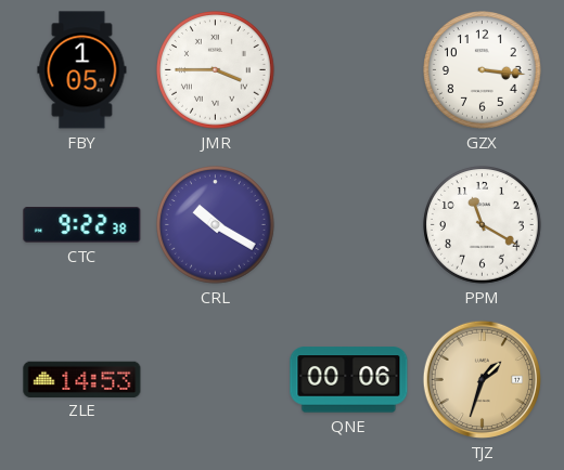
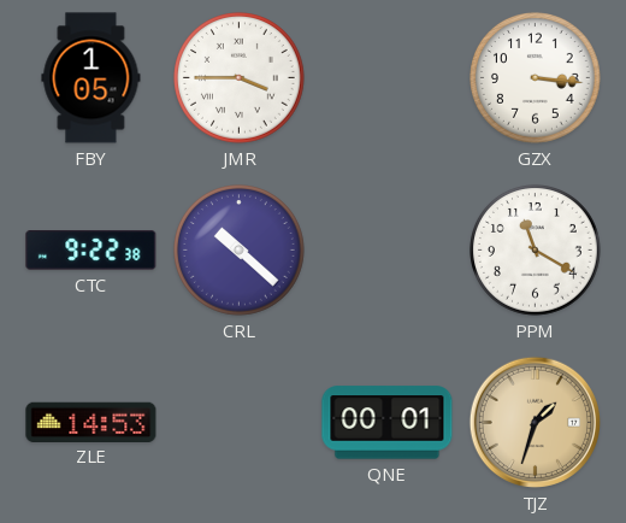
CRL: 10:20 -> 10:22
QNE: 00:06 -> 00:01
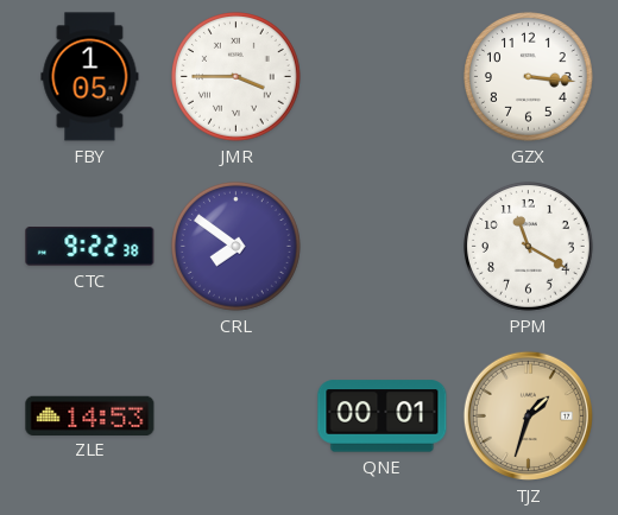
CRL: 10:22 -> 7:51
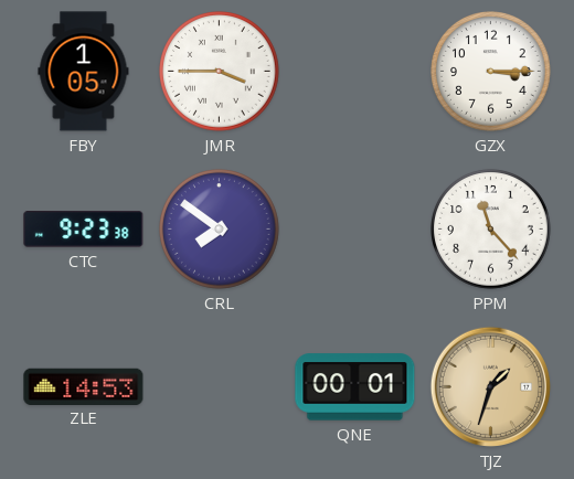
GZX: 3:16 -> 3:15
CTC: 9:22 -> 9:23
PPM: 11:20 -> 11:23
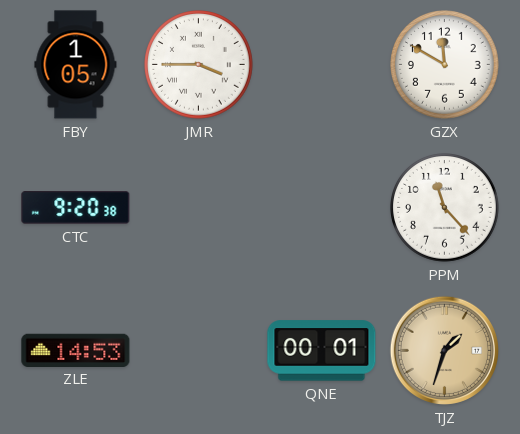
GZX: 3:15 -> 11:50
CTC: 9:23 -> 9:20
CRL: 7:51 -> none
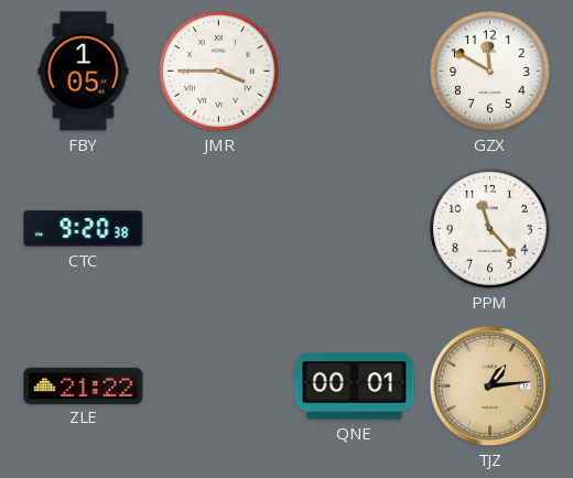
ZLE: 14:53 -> 21:22
TJZ: 1:33 -> 1:14
